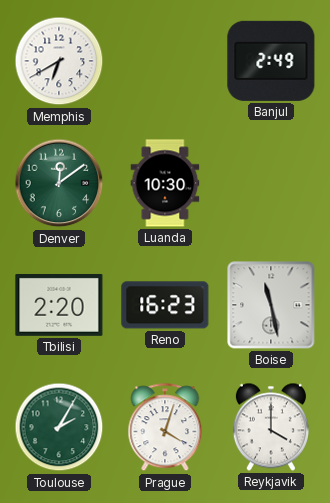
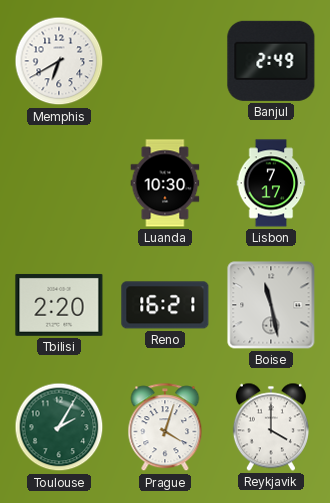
Denver: 12:09 -> none
Lisbon: none -> 7:17
Reno: 16:23 -> 16:21
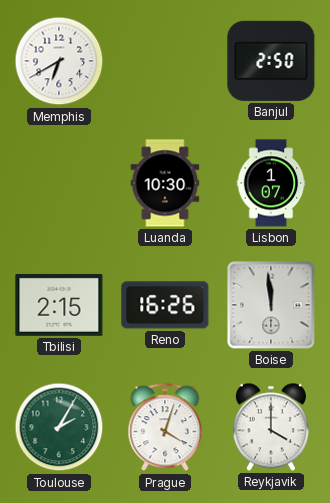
Banjul: 2:49 -> 2:50
Lisbon: 7:17 -> 1:07
Tbilisi: 2:20 -> 2:15
Reno: 16:21 -> 16:26
Boise: 11:28 -> 11:59
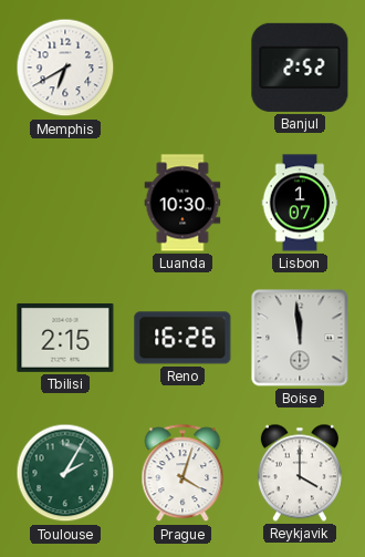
Banjul: 2:50 -> 2:52
